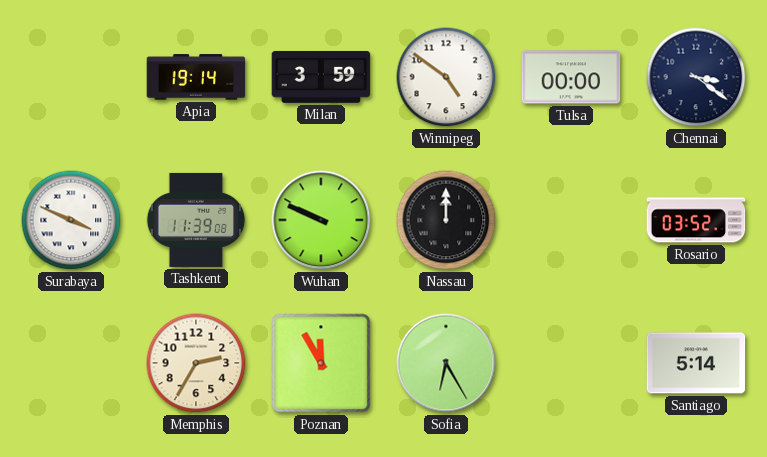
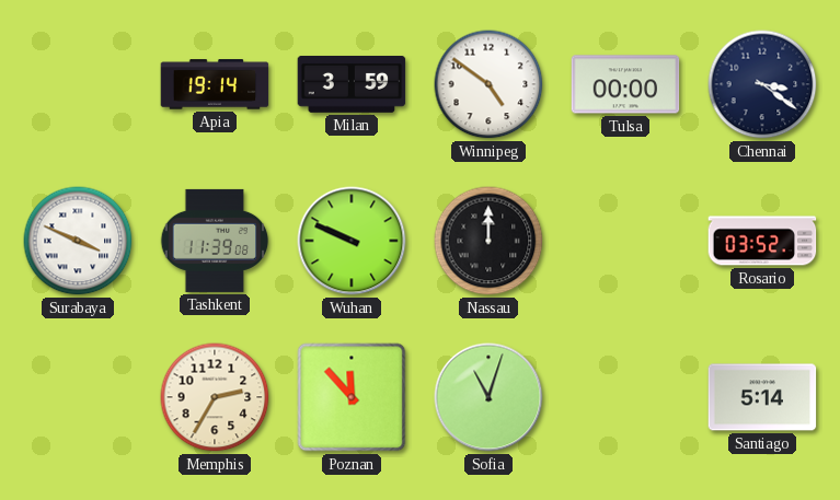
Poznan: 11:55 -> 11:53
Sofia: 6:25 -> 11:03
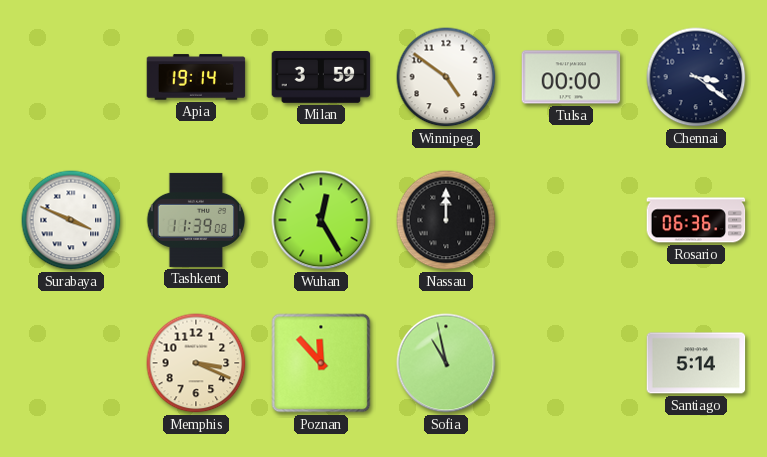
Wuhan: 9:49 -> 12:25
Rosario: 03:52 -> 06:36
Memphis: 2:35 -> 3:19
Sofia: 11:03 -> 10:58
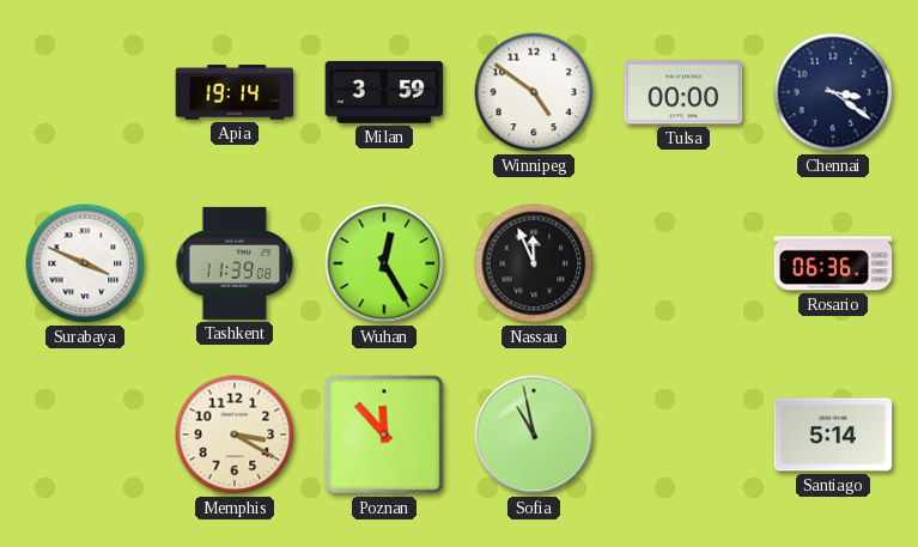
Nassau: 12:00 -> 11:56
Memphis: 3:19 -> 3:20
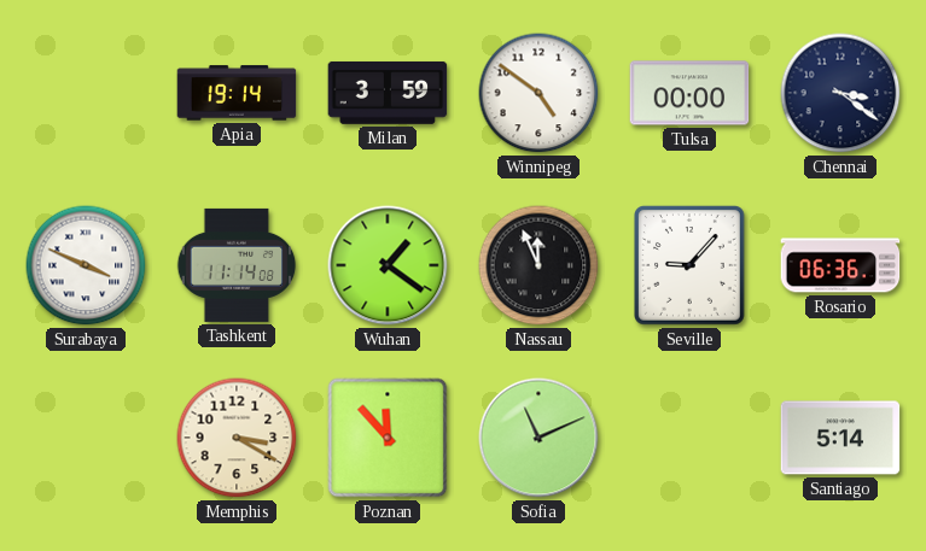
Tashkent: 11:39 -> 11:14
Wuhan: 12:25 -> 1:21
Seville: none -> 9:07
Sofia: 10:58 -> 11:11
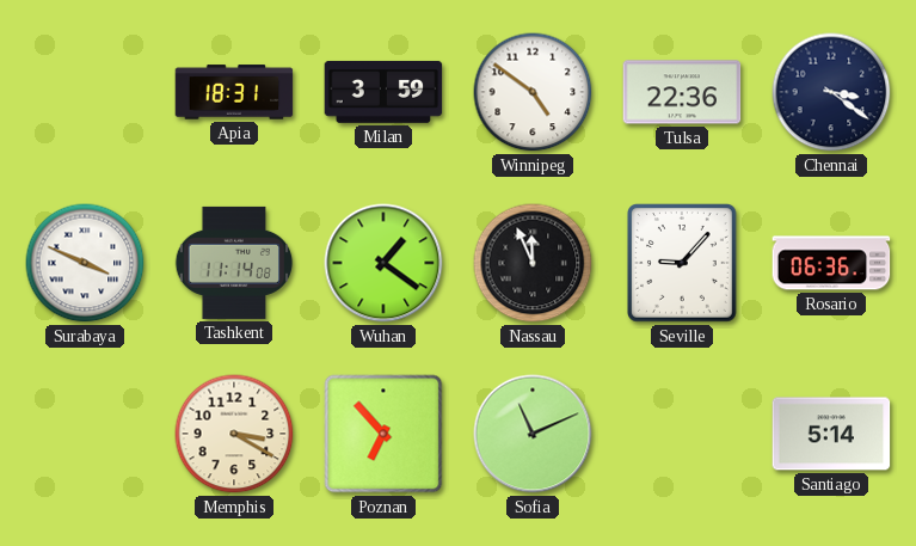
Apia: 19:14 -> 18:31
Tulsa: 00:00 -> 22:36
Poznan: 11:53 -> 6:53
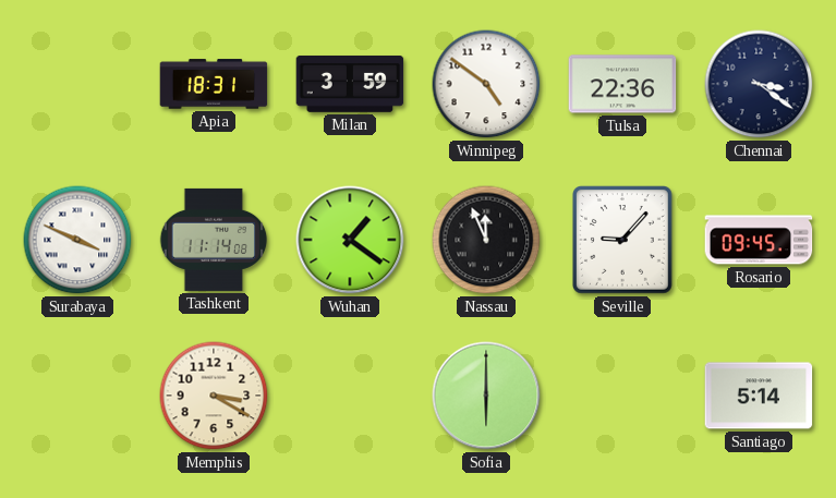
Rosario: 06:36 -> 09:45
Poznan: 6:53 -> none
Sofia: 11:11 -> 6:00
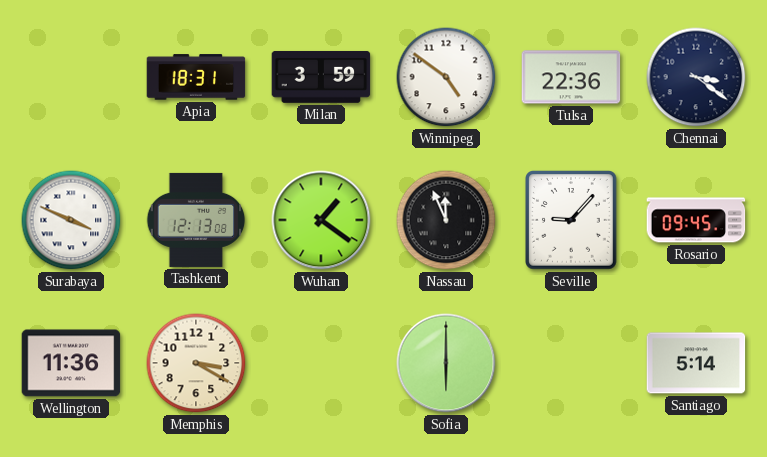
Tashkent: 11:14 -> 12:13
Wellington: none -> 11:36
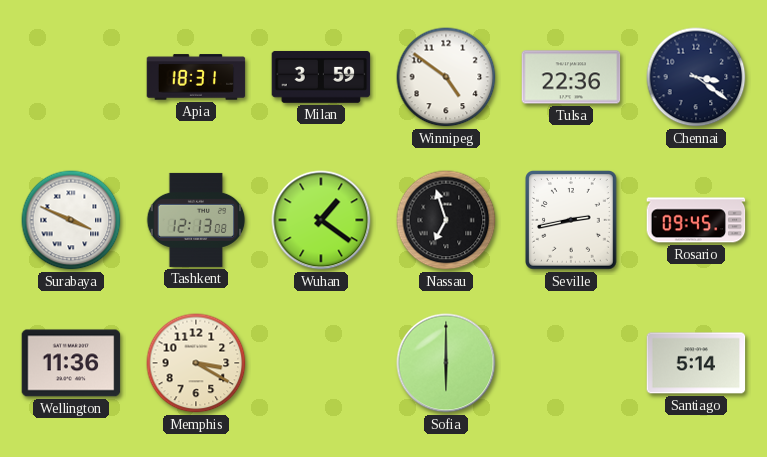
Nassau: 11:56 -> 6:57
Seville: 9:07 -> 2:43
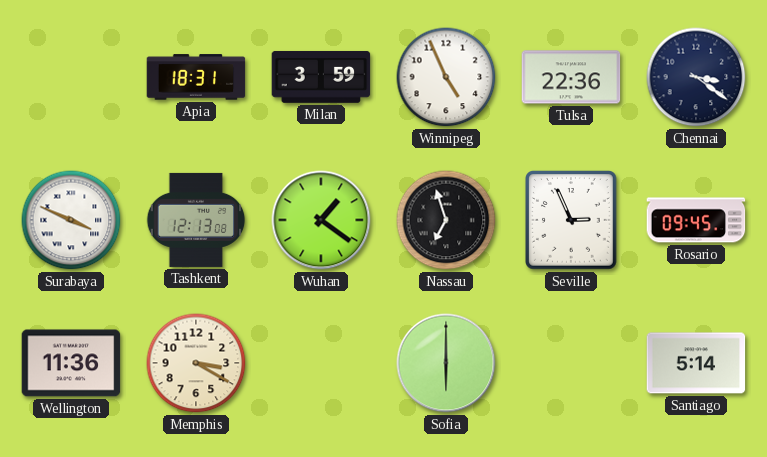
Winnipeg: 4:51 -> 4:56
Seville: 2:43 -> 2:56
